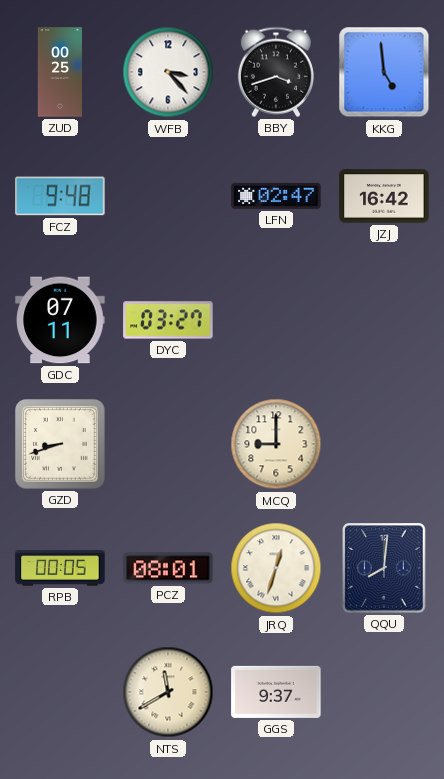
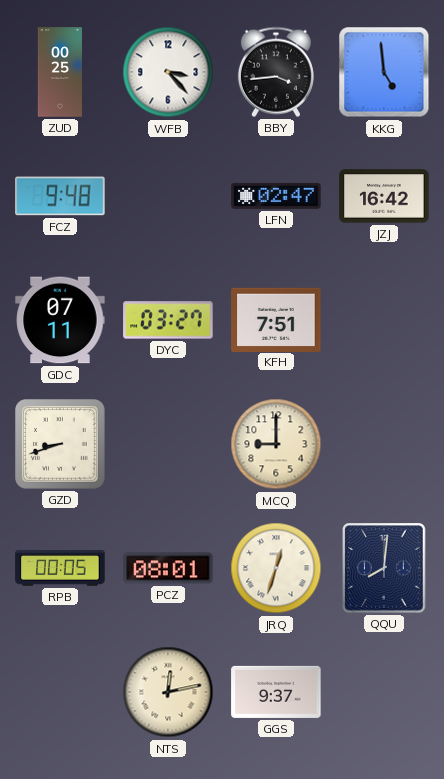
BBY: 3:42 -> 3:44
KFH: none -> 7:51
NTS: 11:40 -> 12:13
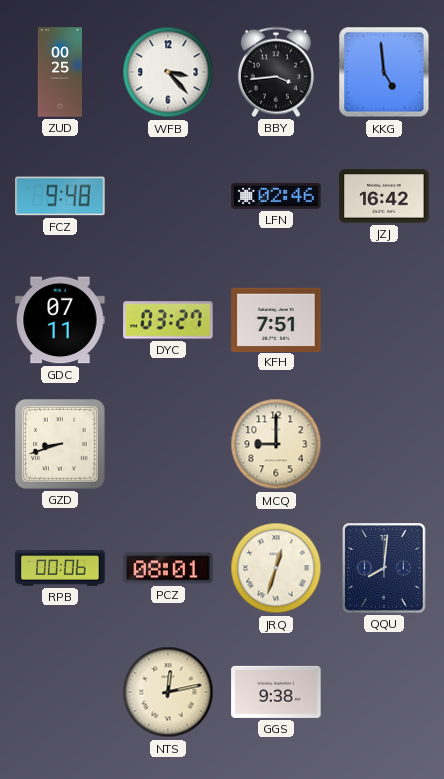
LFN: 02:47 -> 02:46
RPB: 00:05 -> 00:06
GGS: 9:37 -> 9:38
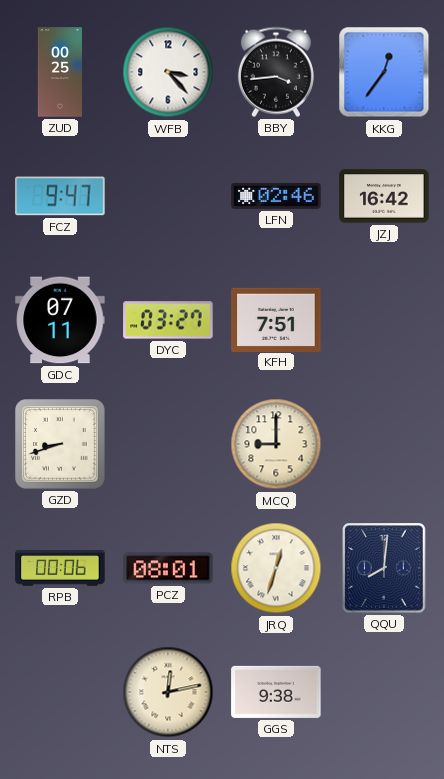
KKG: 4:59 -> 12:36
FCZ: 9:48 -> 9:47
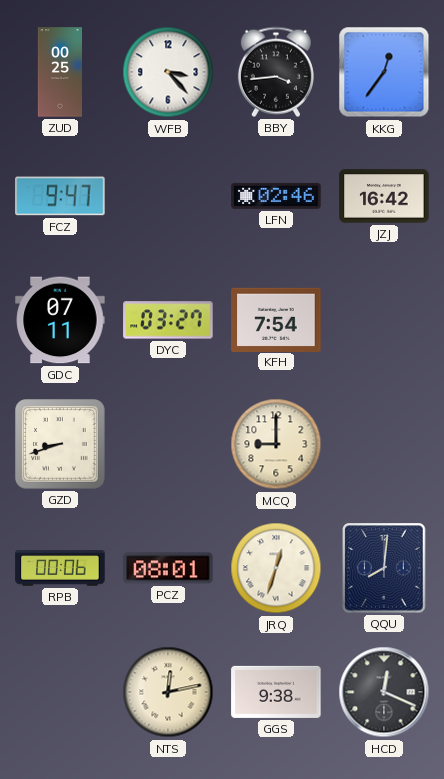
KFH: 7:51 -> 7:54
HCD: none -> 12:19
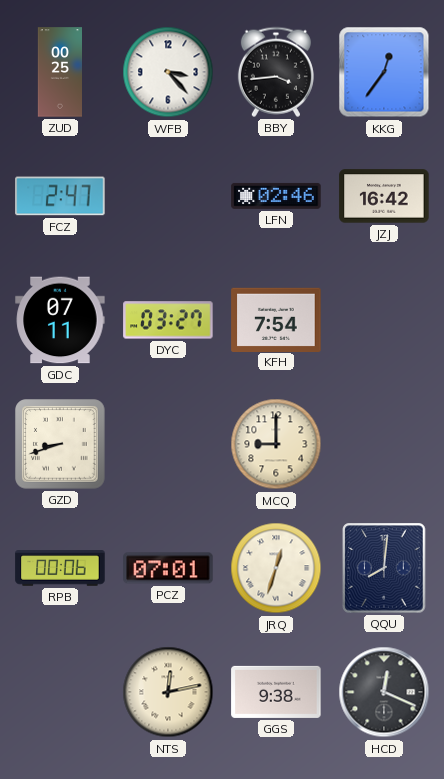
FCZ: 9:47 -> 2:47
PCZ: 08:01 -> 07:01
